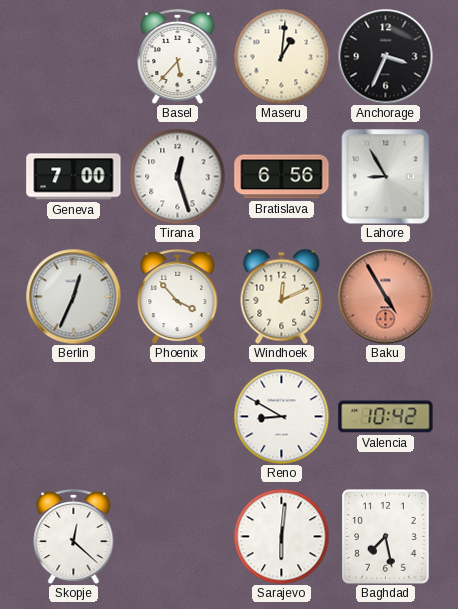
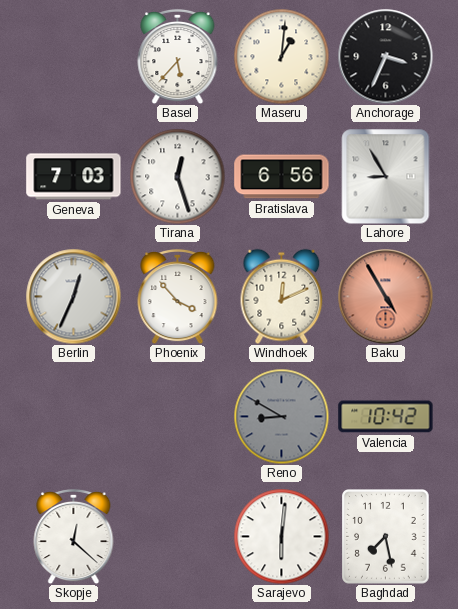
Geneva: 7:00 -> 7:03
Reno dial: white -> grey
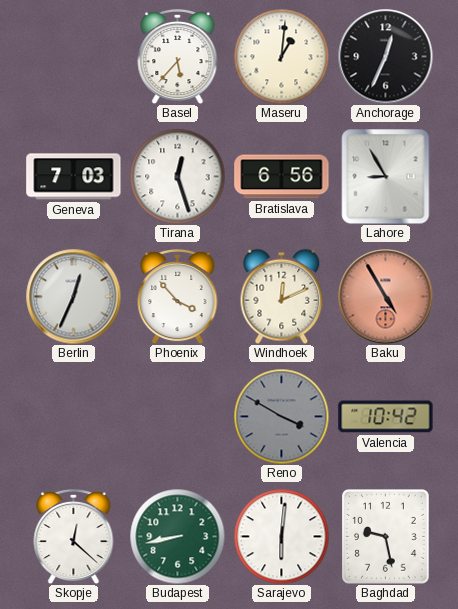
Anchorage: 3:34 -> 12:34
Reno: 8:50 -> 3:50
Budapest: none -> 8:43
Baghdad: 7:28 -> 9:28
